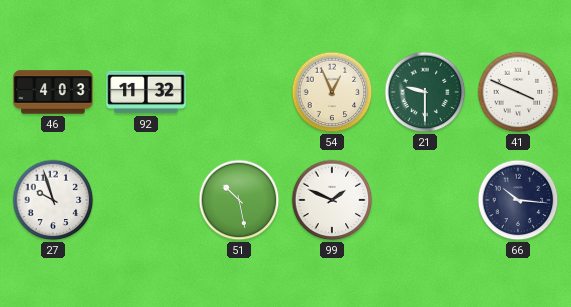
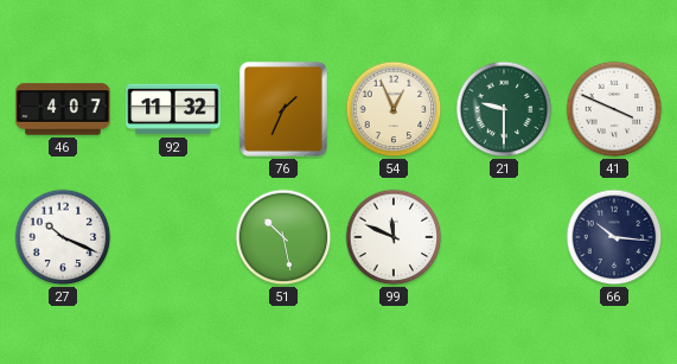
46: 4:03 -> 4:07
76: none -> 1:34
27: 9:57 -> 10:19
99: 1:49 -> 11:49
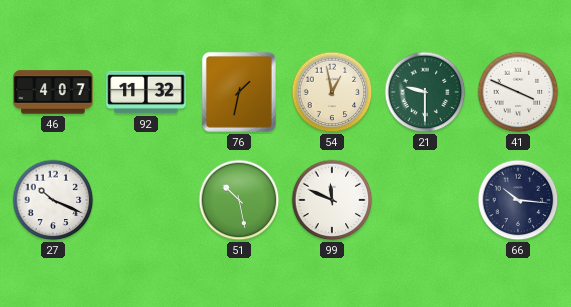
76: 1:34 -> 1:32
54: 12:56 -> 12:58
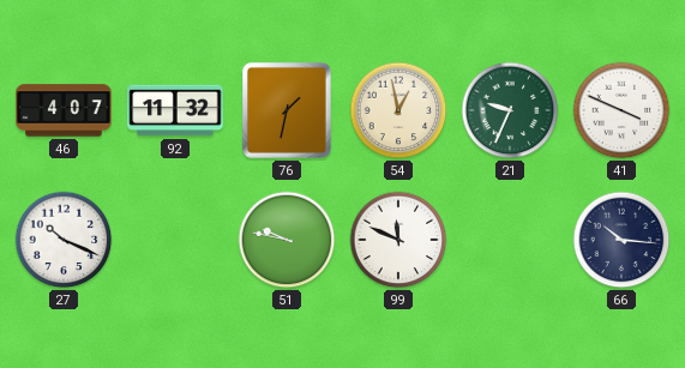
21: 9:30 -> 9:34
51: 10:28 -> 9:47
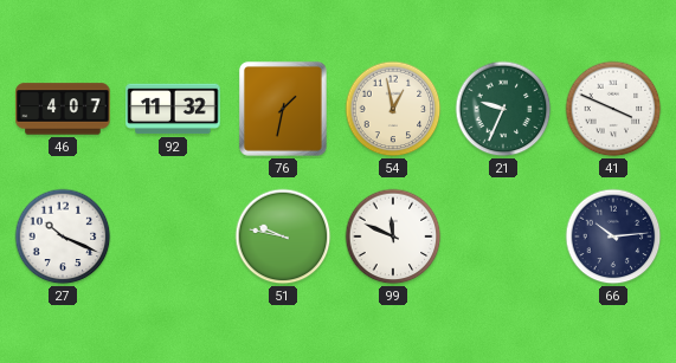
66: 10:16 -> 10:14
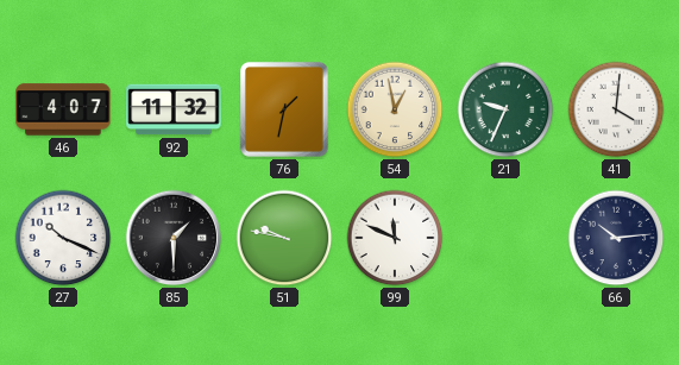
41: 3:49 -> 4:01
85: none -> 1:30
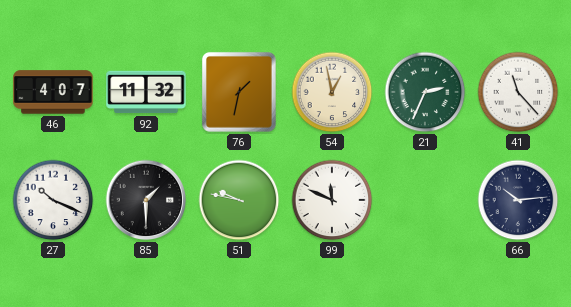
21: 9:34 -> 2:34
41: 4:01 -> 11:23
